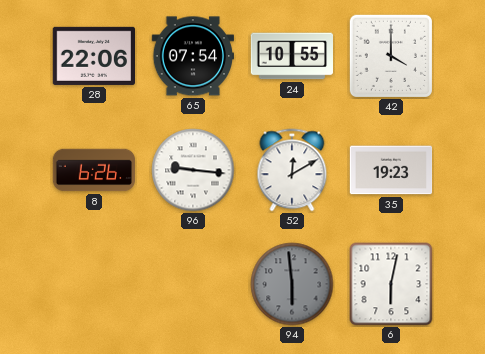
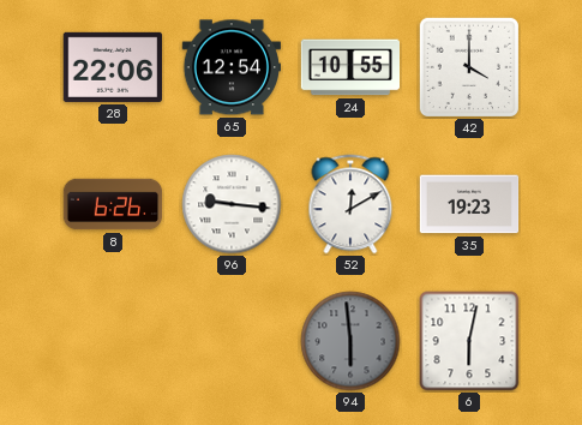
65: 07:54 -> 12:54
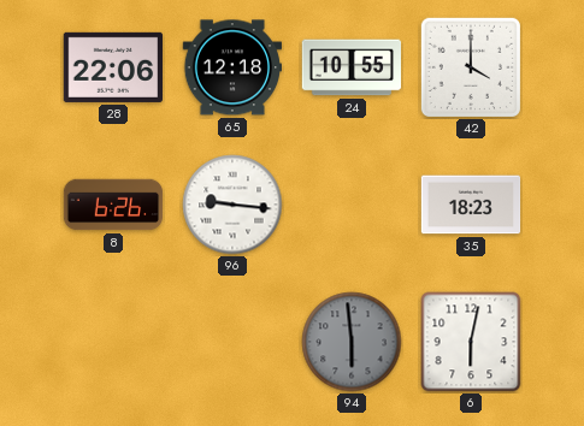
65: 12:54 -> 12:18
52: 12:10 -> none
35: 19:23 -> 18:23
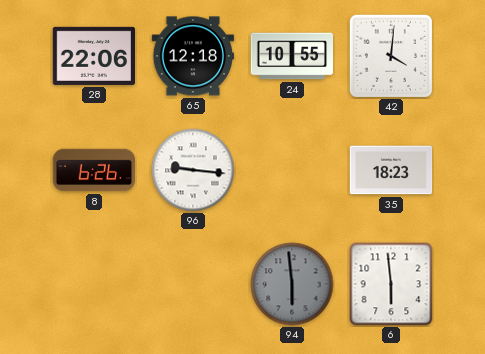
42: 4:00 -> 4:01
6: 6:02 -> 5:59
